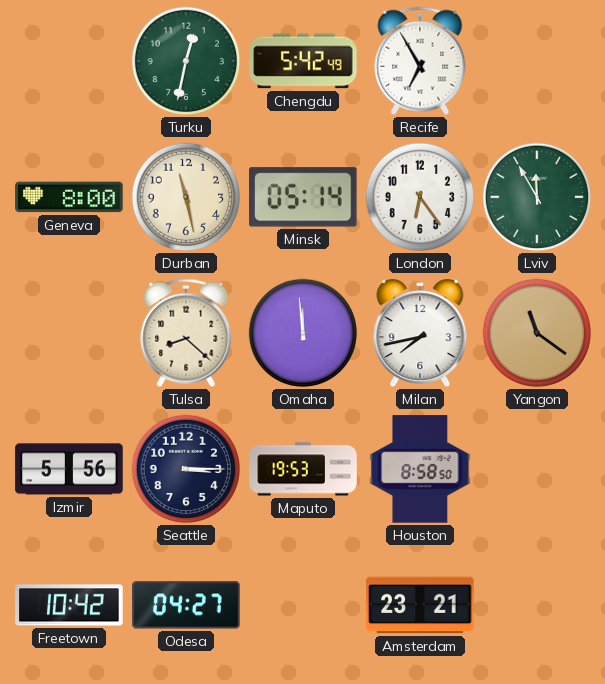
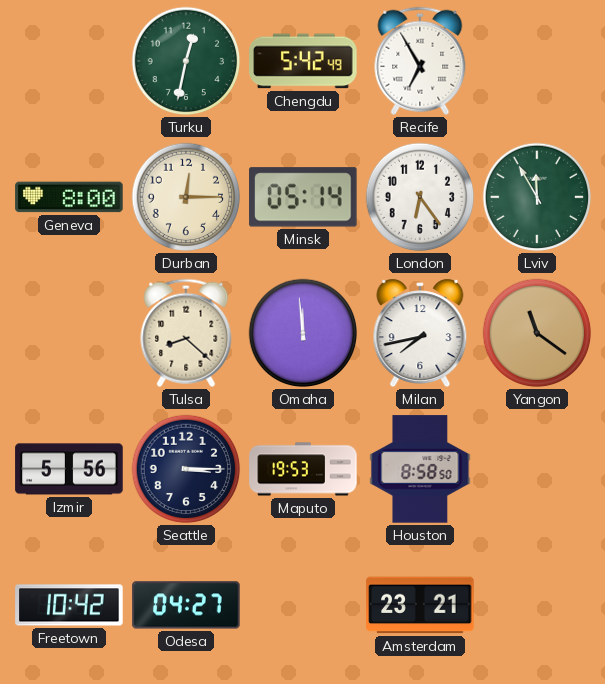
Durban: 11:28 -> 12:15
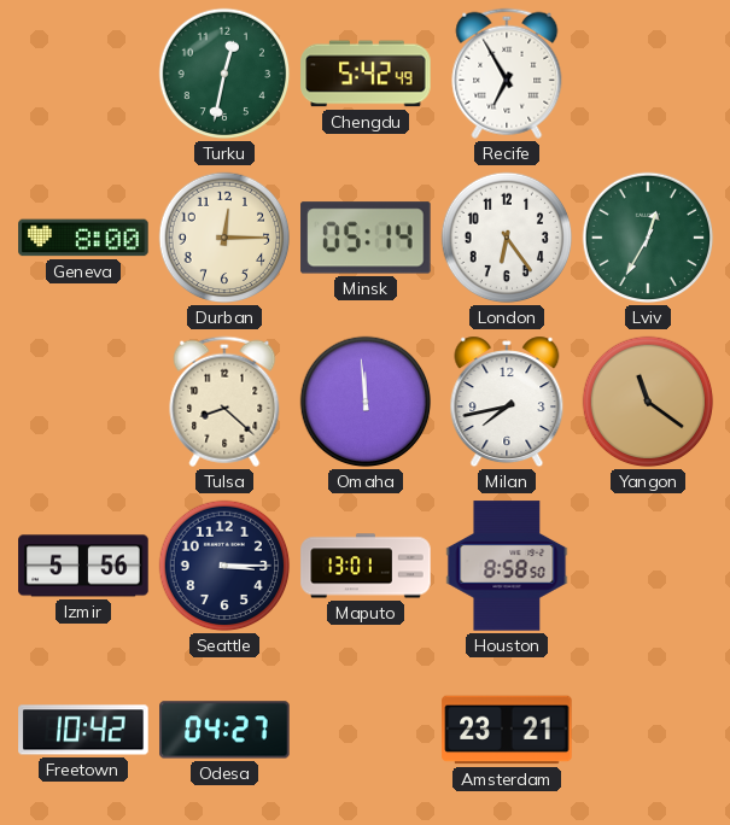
Lviv: 11:55 -> 12:35
Maputo: 19:53 -> 13:01
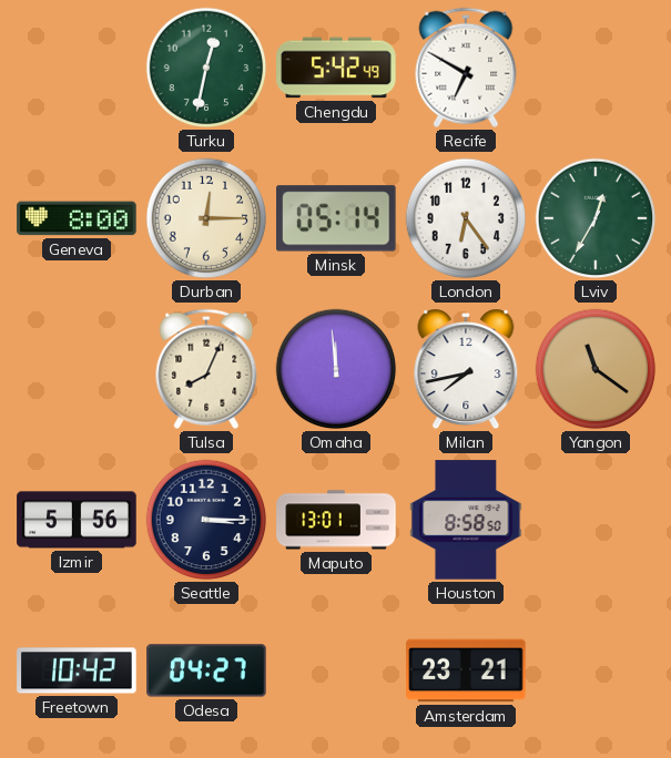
Recife: 6:55 -> 6:50
Tulsa: 8:22 -> 8:04
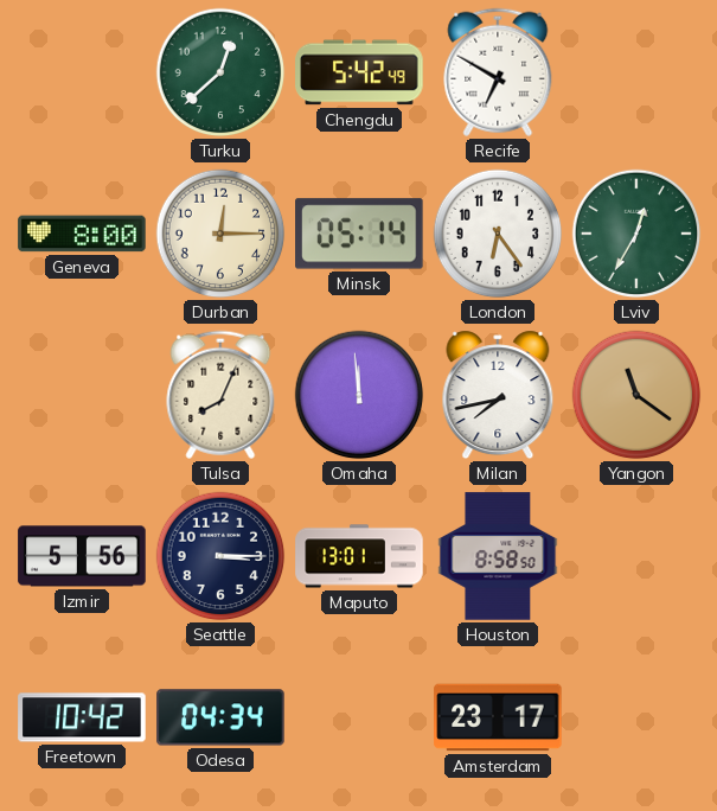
Turku: 12:32 -> 12:38
Odesa: 04:27 -> 04:34
Amsterdam: 23:21 -> 23:17
